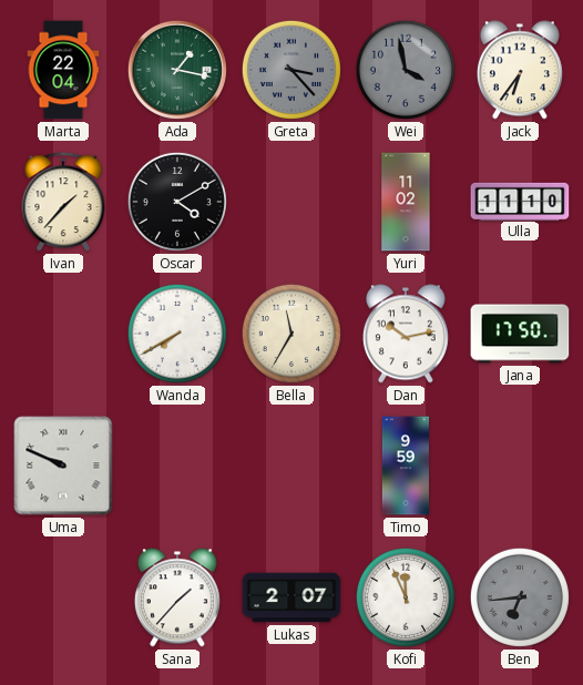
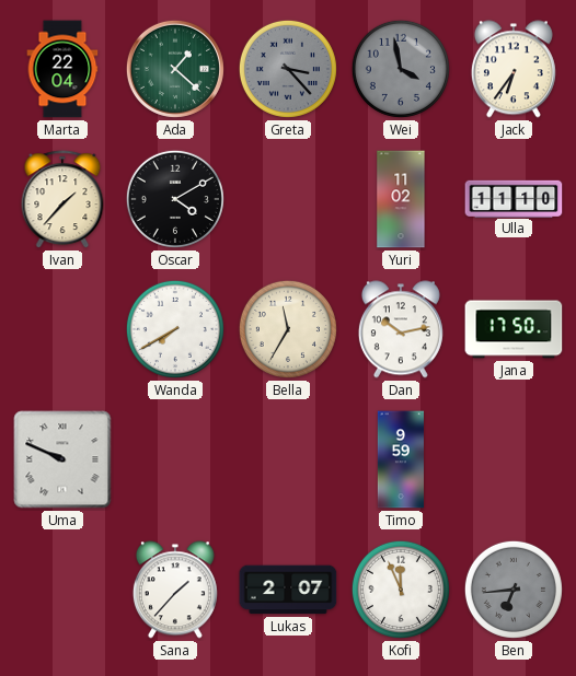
Ada: 1:17 -> 1:22
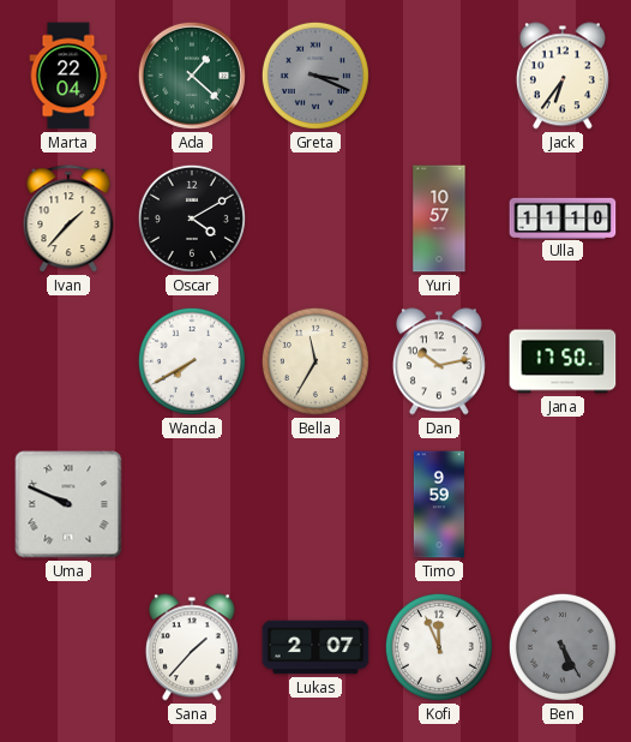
Greta: 3:23 -> 3:19
Wei: 3:58 -> none
Yuri: 11:02 -> 10:57
Ben: 6:44 -> 5:25
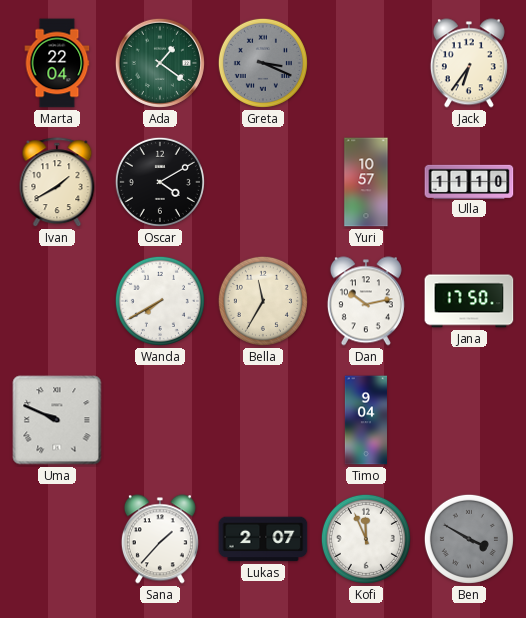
Ada: 1:22 -> 1:21
Ivan: 1:37 -> 1:40
Timo: 9:59 -> 9:04
Ben: 5:25 -> 3:50
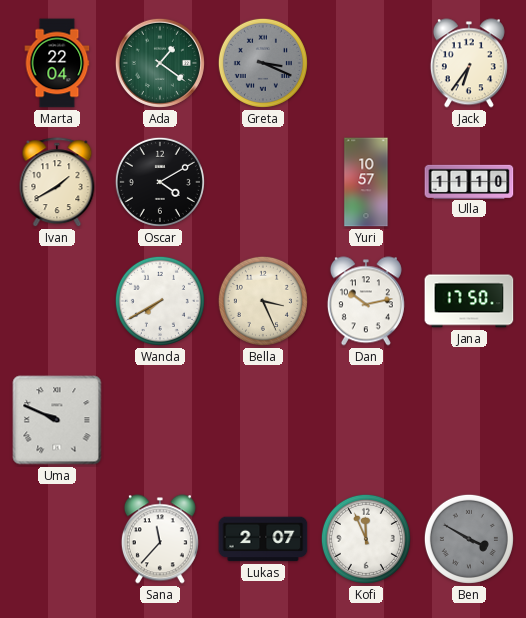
Bella: 11:35 -> 3:26
Timo: 9:04 -> none
Sana: 1:37 -> 11:37
